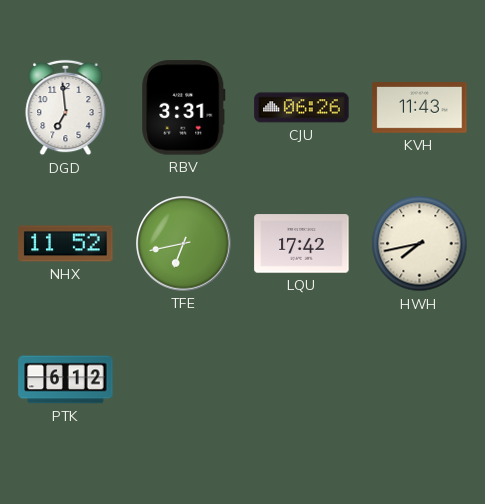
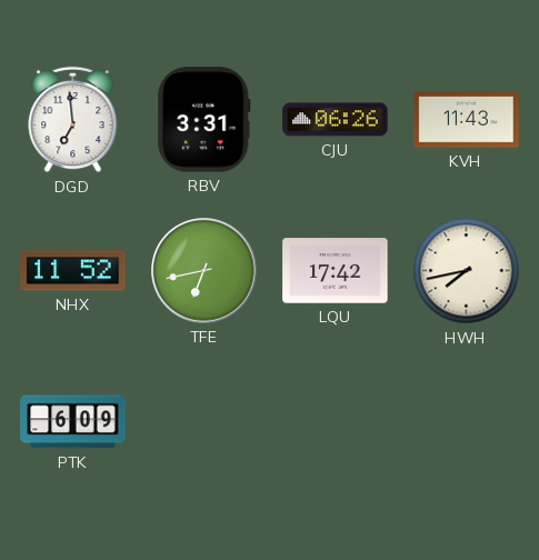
PTK: 6:12 -> 6:09
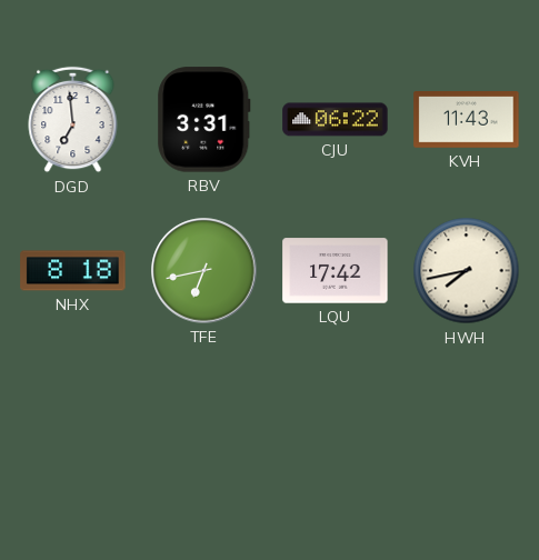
CJU: 06:26 -> 06:22
NHX: 11:52 -> 8:18
PTK: 6:09 -> none
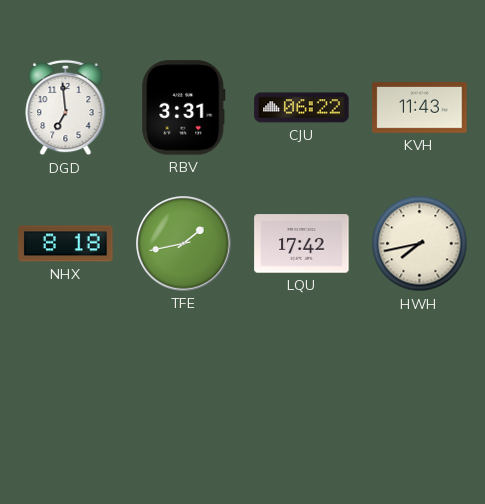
TFE: 6:43 -> 1:43
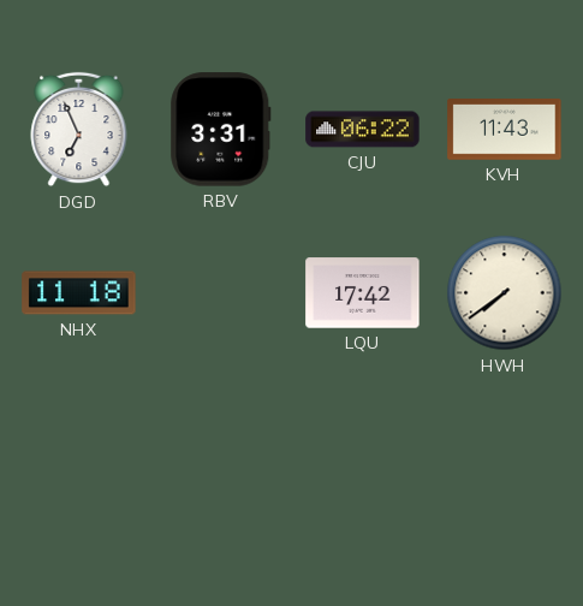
DGD: 6:59 -> 6:56
NHX: 8:18 -> 11:18
TFE: 1:43 -> none
HWH: 7:43 -> 7:39
